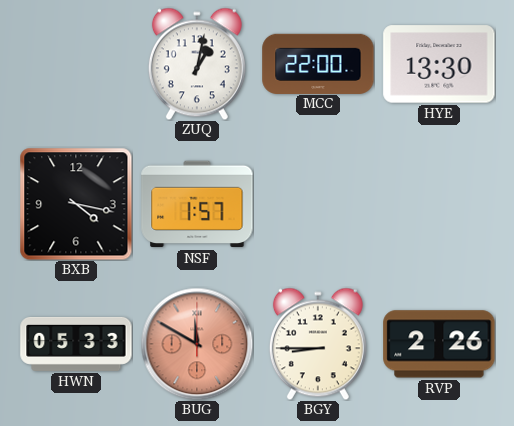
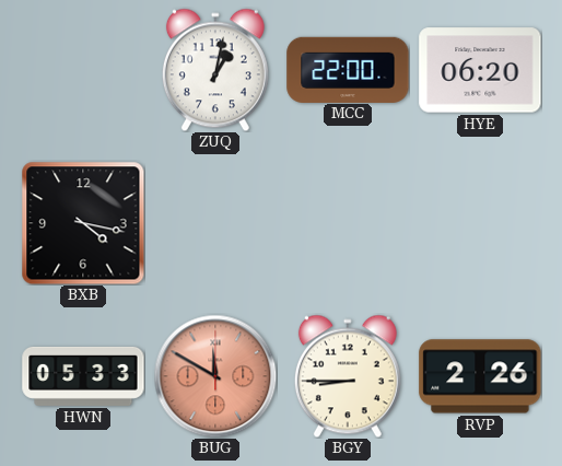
HYE: 13:30 -> 06:20
NSF: 1:57 -> none
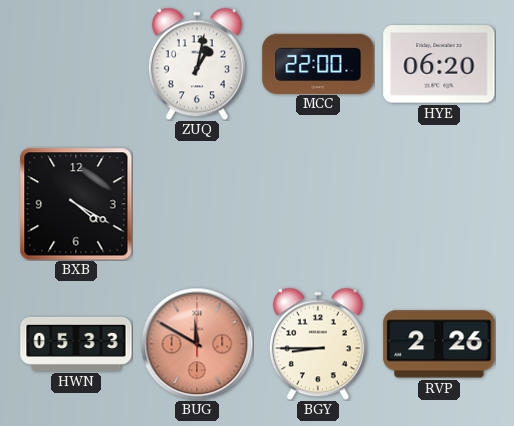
BXB: 4:17 -> 4:20
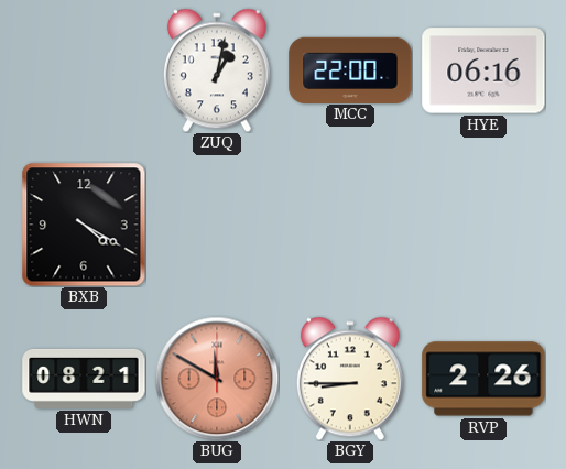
HYE: 06:20 -> 06:16
HWN: 05:33 -> 08:21
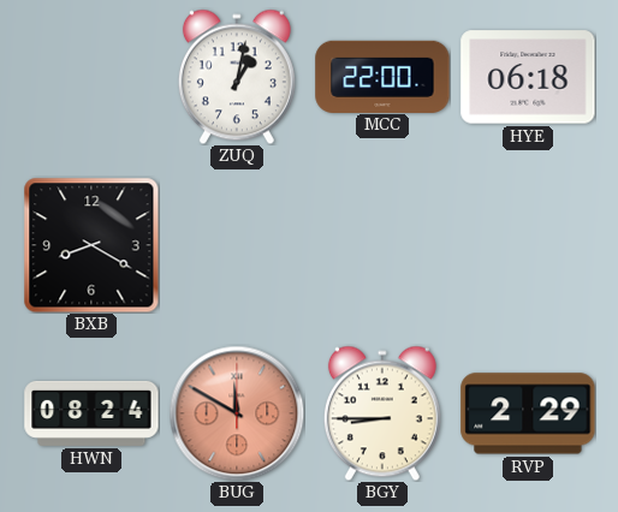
HYE: 06:16 -> 06:18
BXB: 4:20 -> 8:20
HWN: 08:21 -> 08:24
RVP: 2:26 -> 2:29
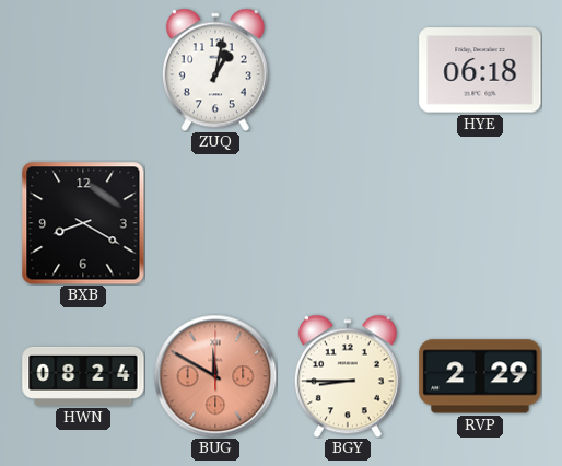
MCC: 22:00 -> none
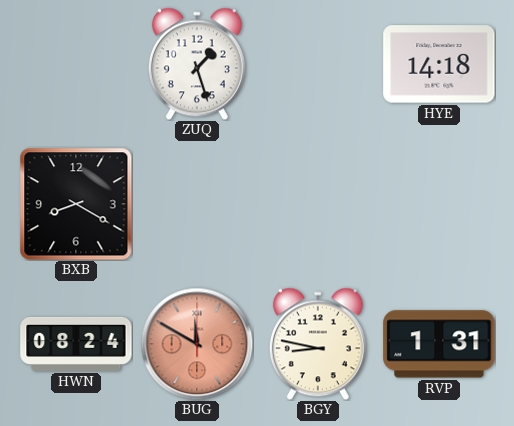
ZUQ: 1:02 -> 1:27
HYE: 06:18 -> 14:18
BGY: 8:45 -> 8:47
RVP: 2:29 -> 1:31
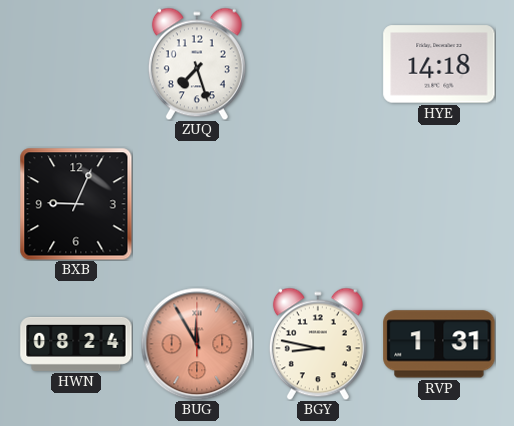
ZUQ: 1:27 -> 7:27
BXB: 8:20 -> 9:04
BUG: 11:50 -> 11:55
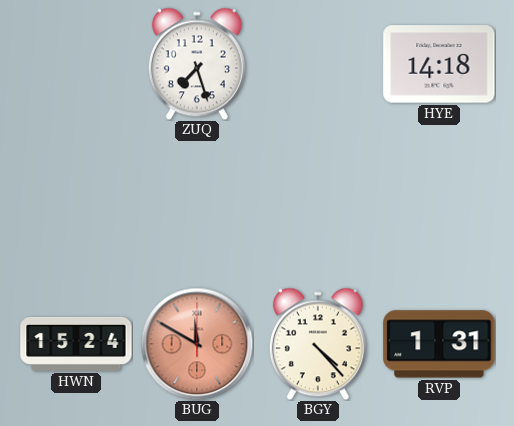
BXB: 9:04 -> none
HWN: 08:24 -> 15:24
BUG: 11:55 -> 11:50
BGY: 8:47 -> 4:23
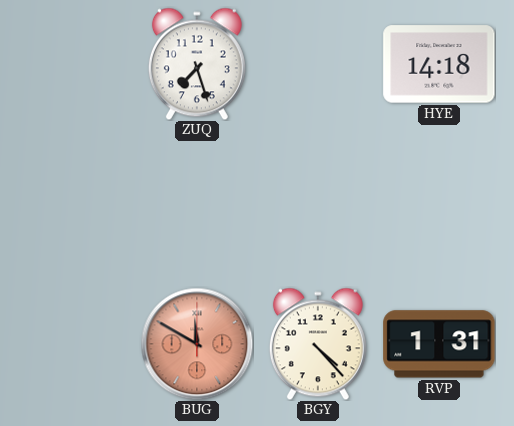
HWN: 15:24 -> none
